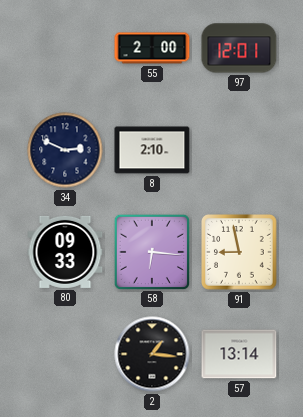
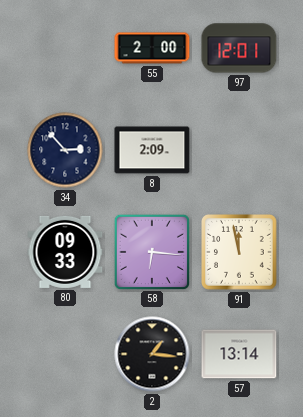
34: 2:49 -> 2:53
8: 2:10 -> 2:09
91: 8:58 -> 11:58
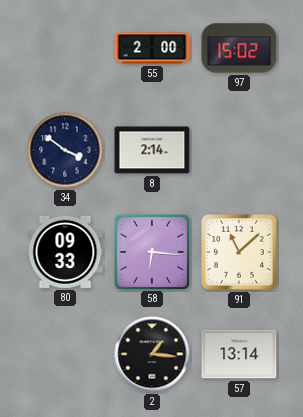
97: 12:01 -> 15:02
34: 2:53 -> 3:51
8: 2:09 -> 2:14
91: 11:58 -> 11:08
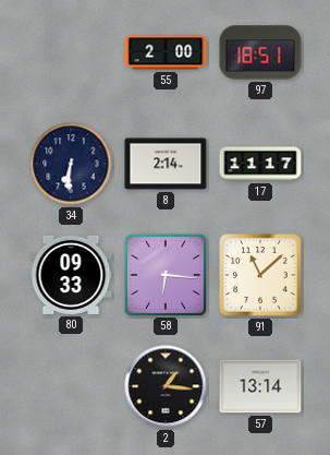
97: 15:02 -> 18:51
34: 3:51 -> 6:31
17: none -> 11:17
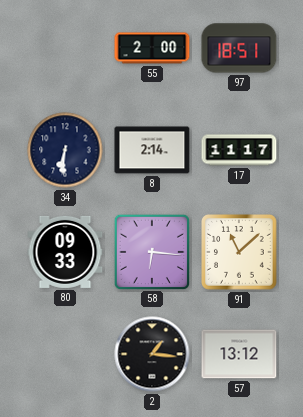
57: 13:14 -> 13:12
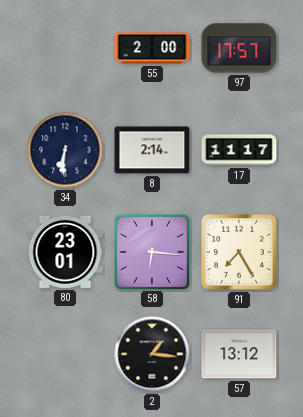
97: 18:51 -> 17:57
80: 09:33 -> 23:01
91: 11:08 -> 7:25
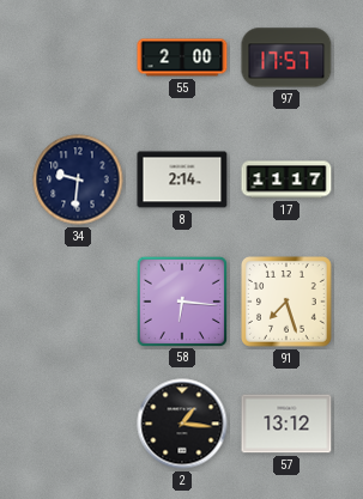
34: 6:31 -> 9:31
80: 23:01 -> none
91: 7:25 -> 7:27
